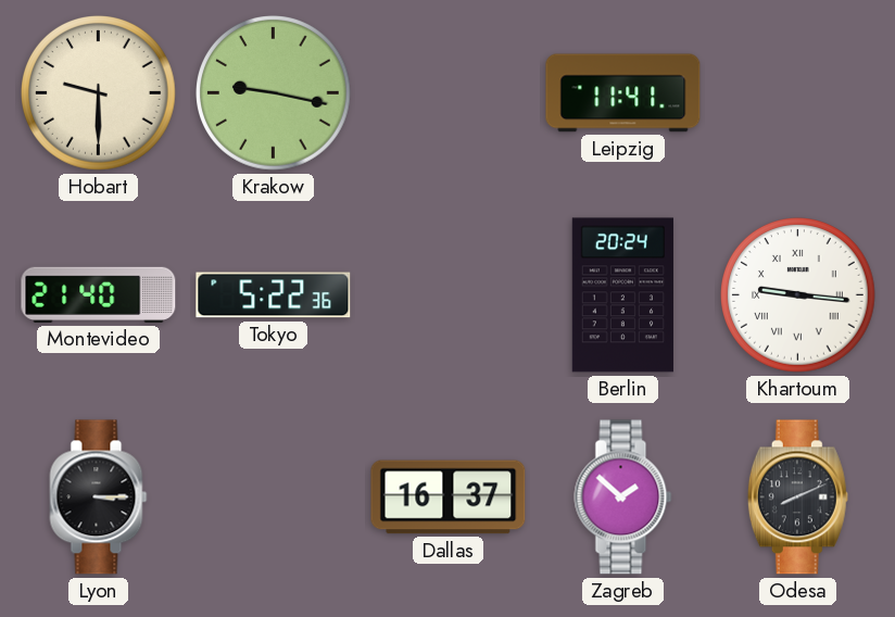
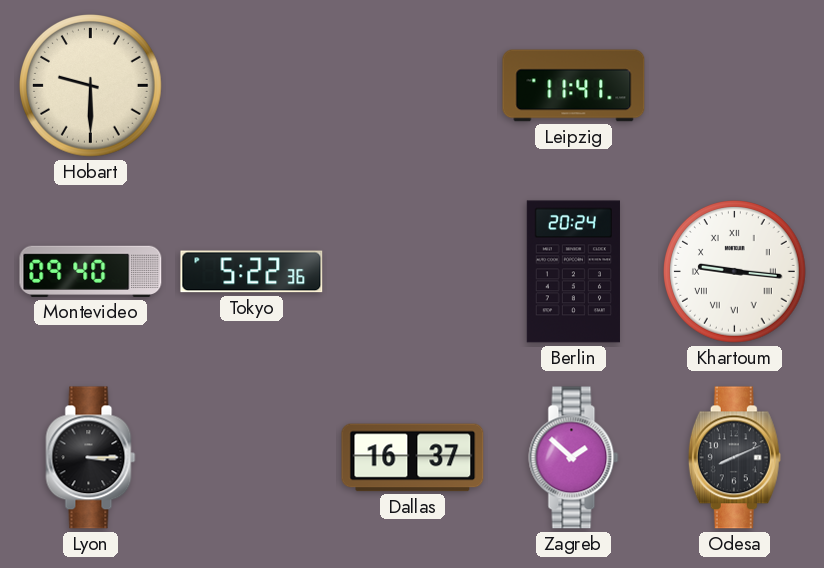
Krakow: 9:17 -> none
Montevideo: 21:40 -> 09:40
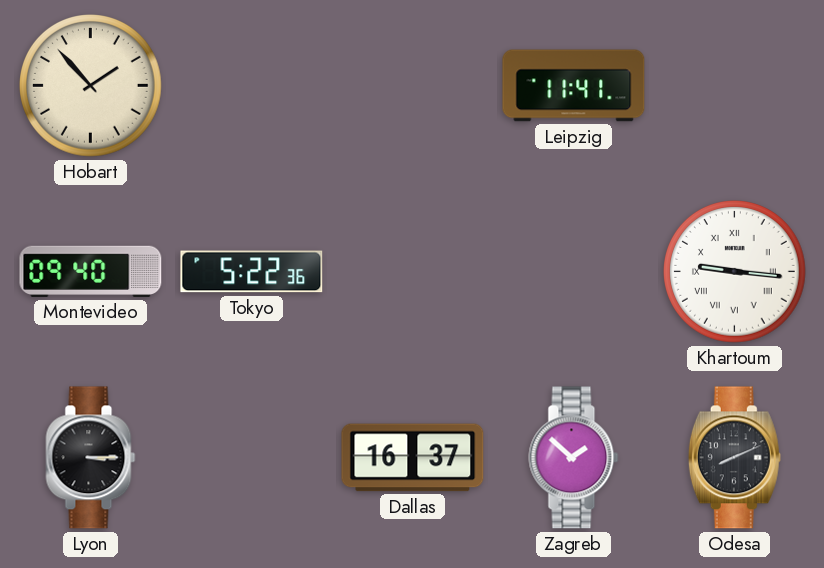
Hobart: 9:30 -> 1:53
Berlin: 20:24 -> none
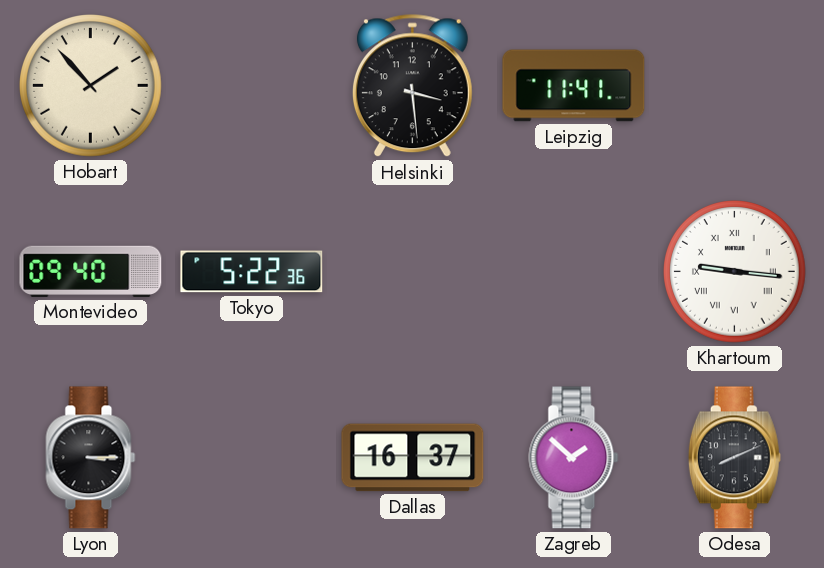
Helsinki: none -> 3:29
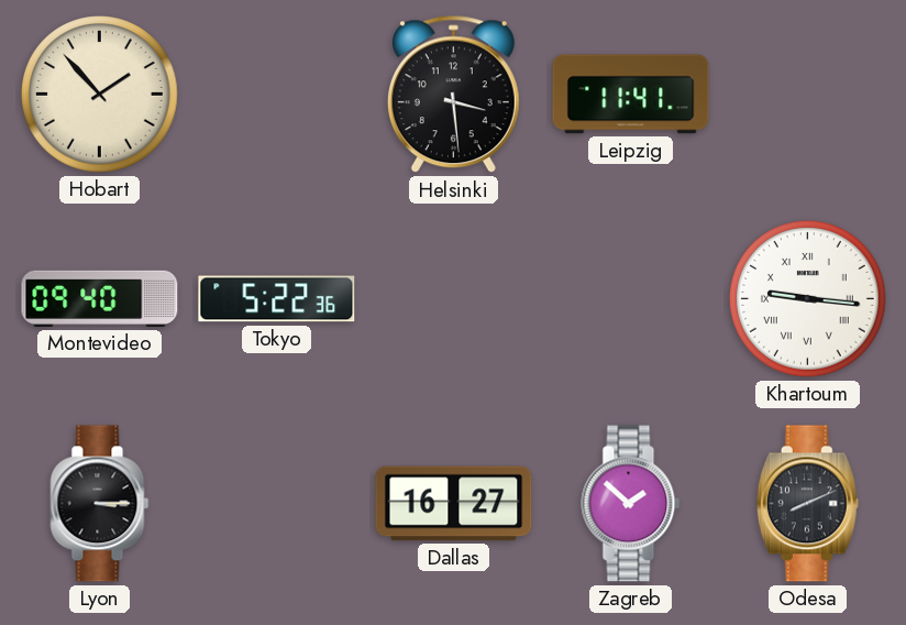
Dallas: 16:37 -> 16:27
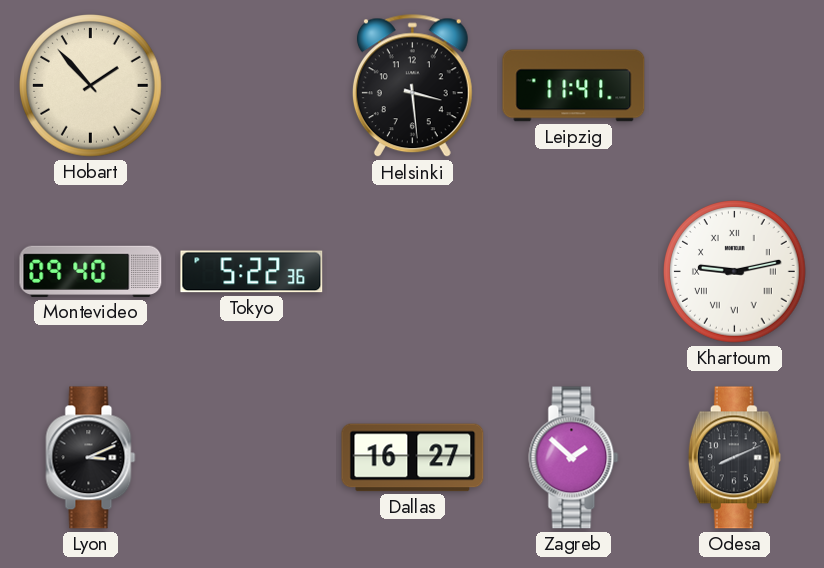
Khartoum: 9:16 -> 9:13
Lyon: 3:15 -> 3:11
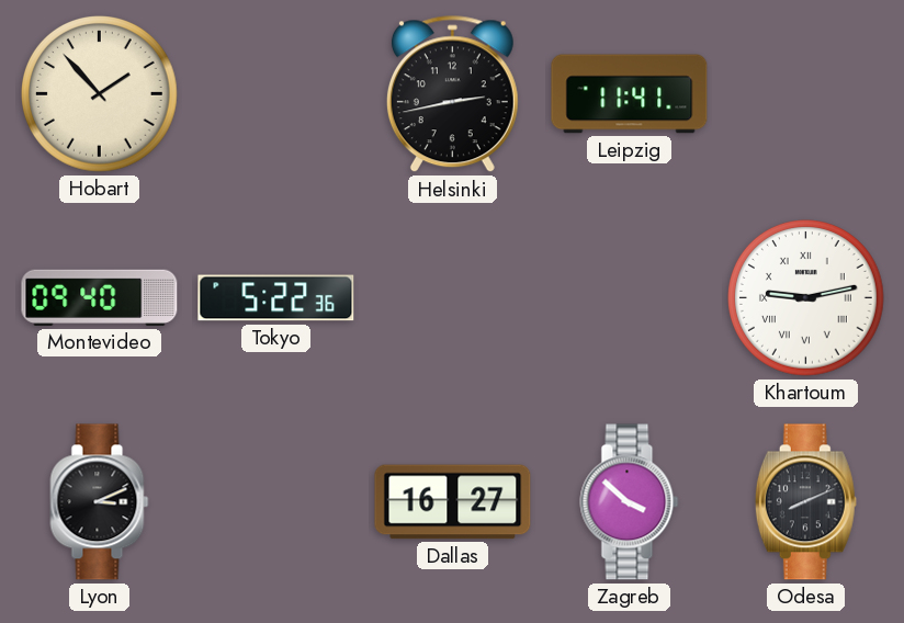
Helsinki: 3:29 -> 2:43
Zagreb: 1:52 -> 3:52
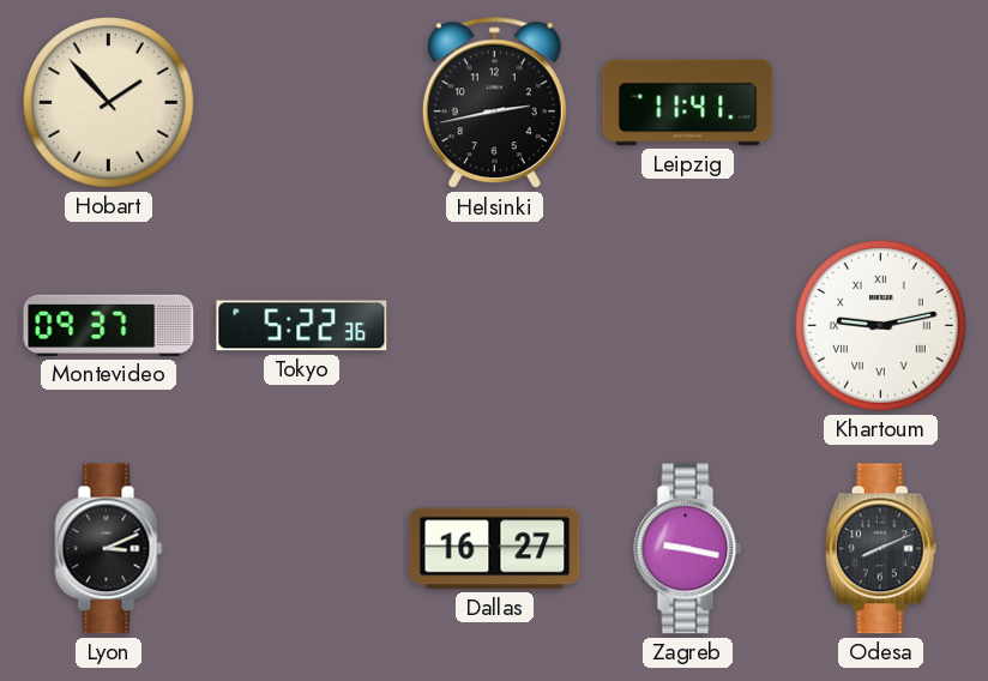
Montevideo: 09:40 -> 09:37
Zagreb: 3:52 -> 9:17
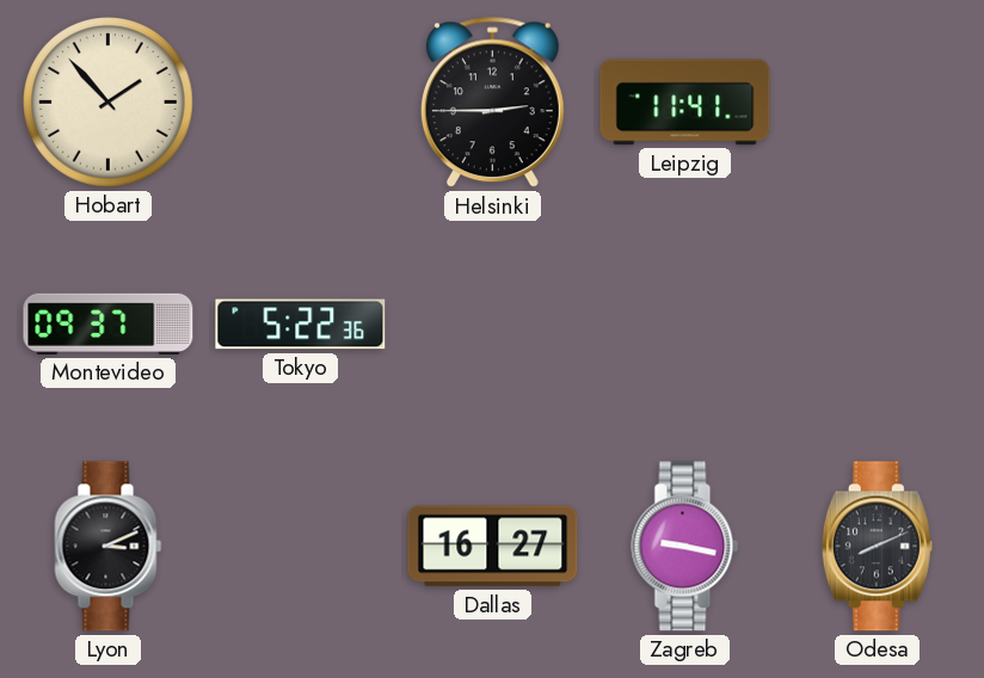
Helsinki: 2:43 -> 2:45
Khartoum: 9:13 -> none
